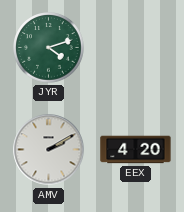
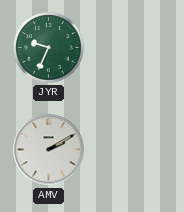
JYR: 4:12 -> 9:34
EEX: 4:20 -> none
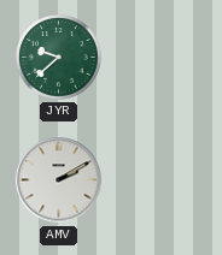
JYR: 9:34 -> 9:38
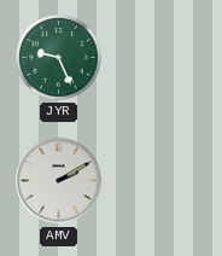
JYR: 9:38 -> 9:26
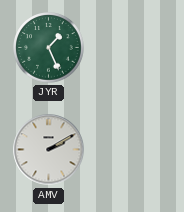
JYR: 9:26 -> 1:26
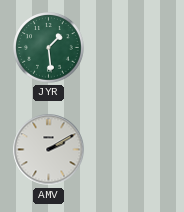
JYR: 1:26 -> 1:29
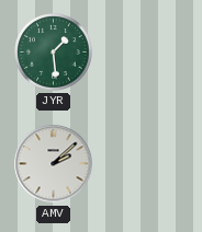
AMV: 2:10 -> 2:08
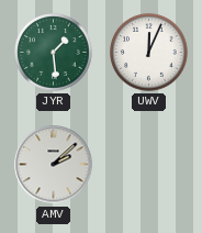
UWV: none -> 12:04
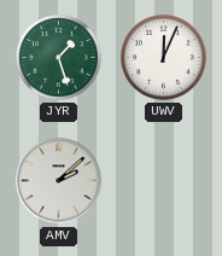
JYR: 1:29 -> 1:27
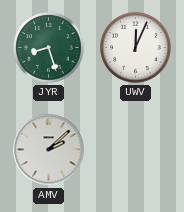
JYR: 1:27 -> 8:27
